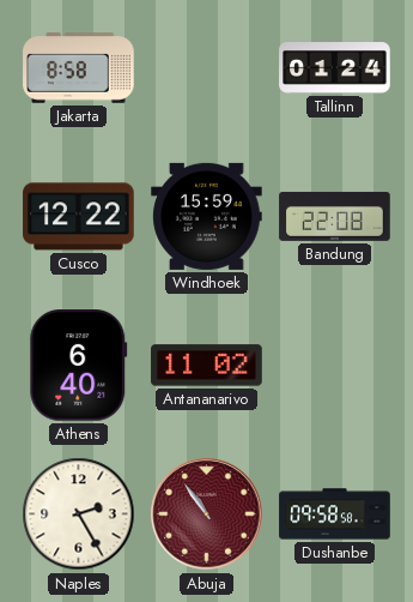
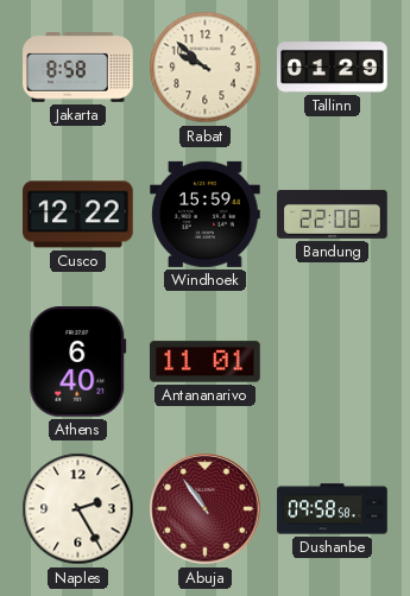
Rabat: none -> 9:52
Tallinn: 01:24 -> 01:29
Antananarivo: 11:02 -> 11:01
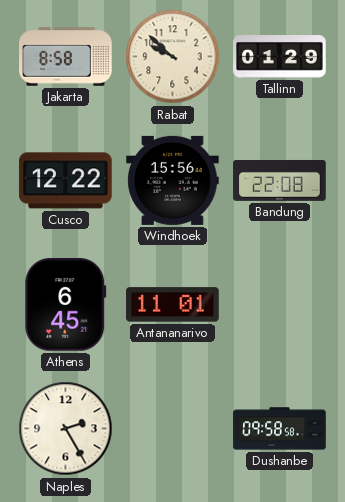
Windhoek: 15:59 -> 15:56
Athens: 6:40 -> 6:45
Abuja: 10:54 -> none
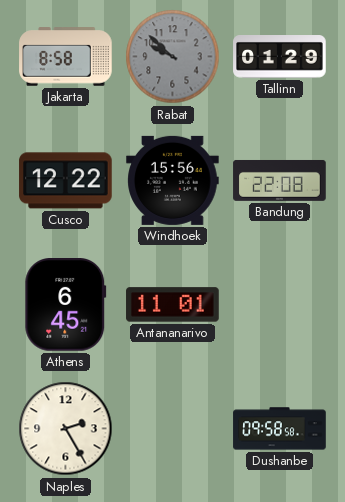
Rabat dial: cream -> grey
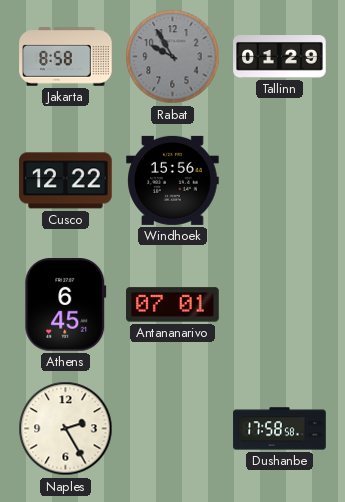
Rabat: 9:52 -> 9:55
Bandung: 22:08 -> none
Antananarivo: 11:01 -> 07:01
Dushanbe: 09:58 -> 17:58
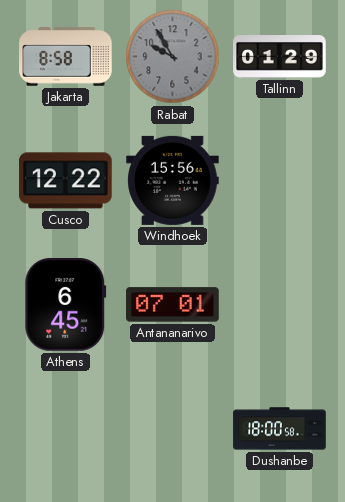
Naples: 2:25 -> none
Dushanbe: 17:58 -> 18:00
